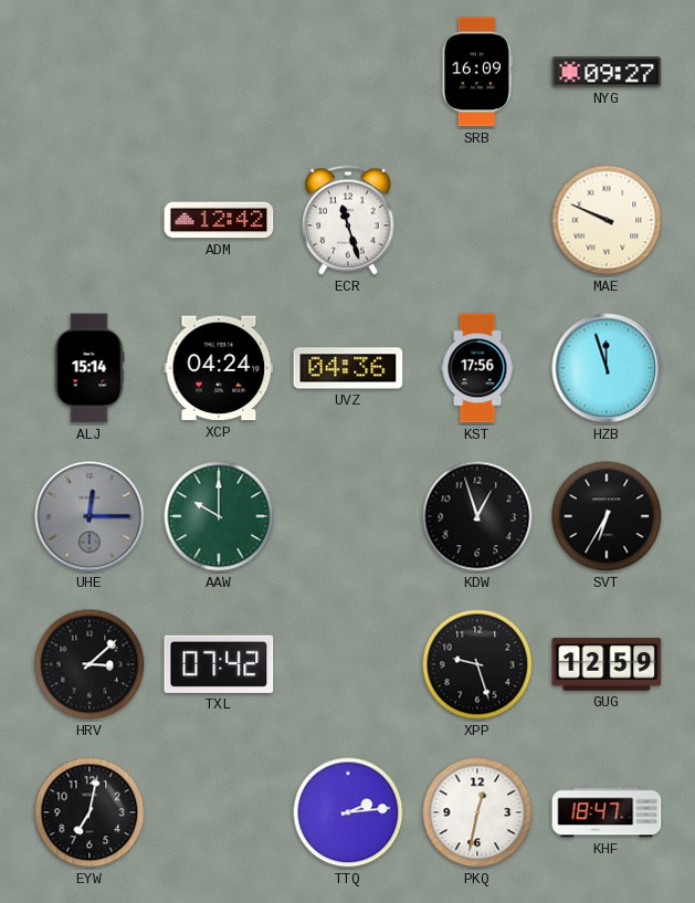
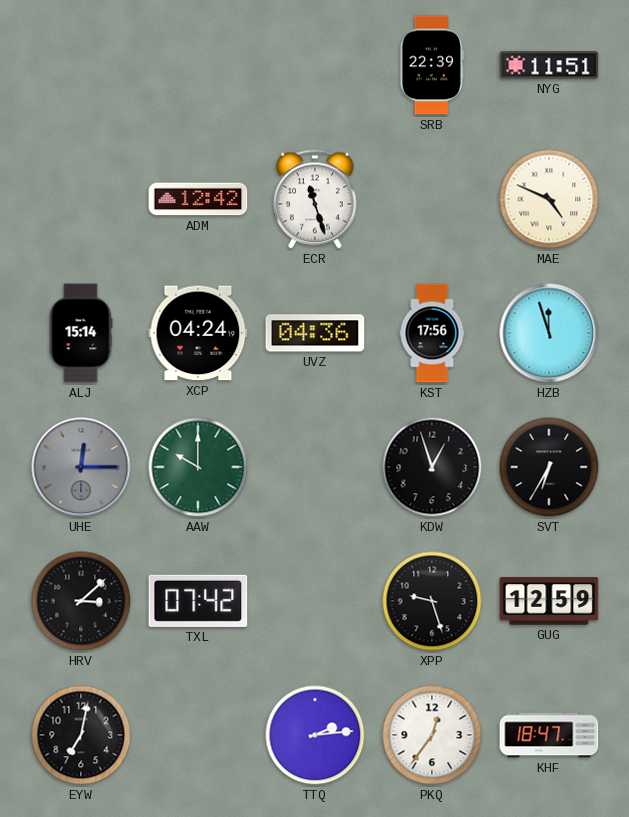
SRB: 16:09 -> 22:39
NYG: 09:27 -> 11:51
MAE: 9:49 -> 4:49
PKQ: 12:32 -> 12:36
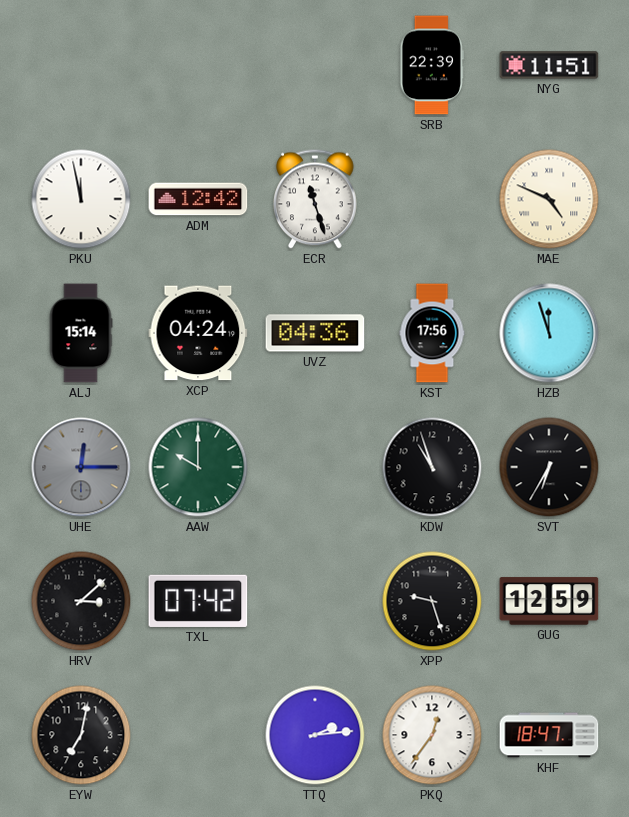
PKU: none -> 11:58
KDW: 12:57 -> 10:57
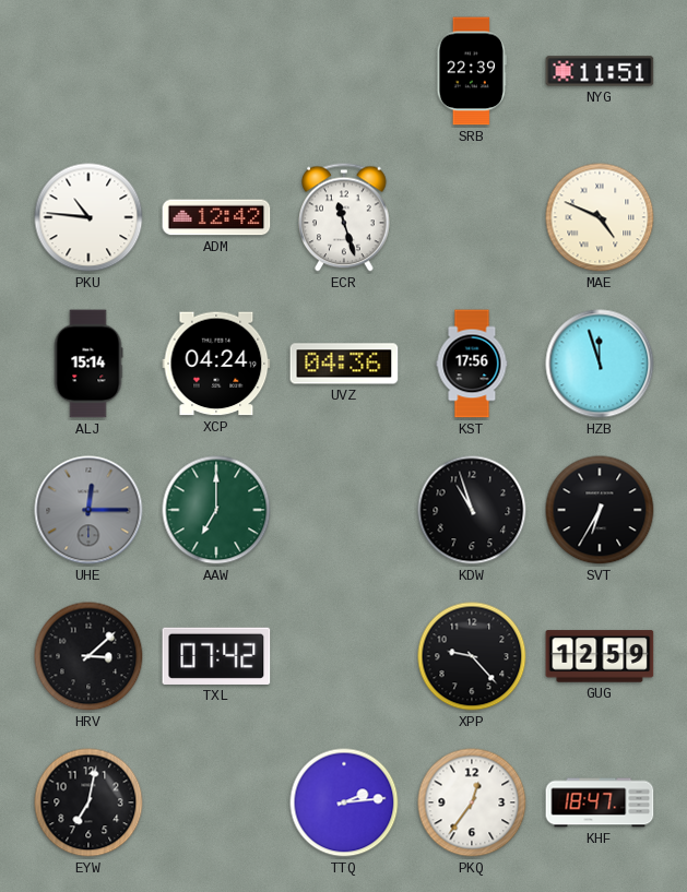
PKU: 11:58 -> 10:46
AAW: 10:00 -> 7:00
XPP: 9:27 -> 9:23
